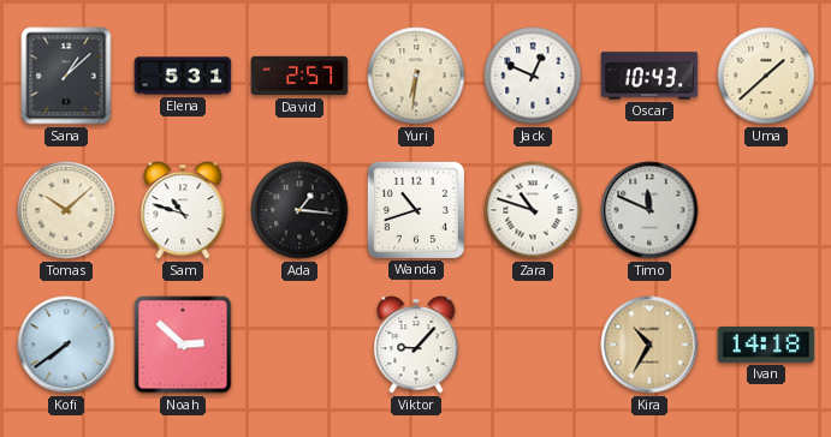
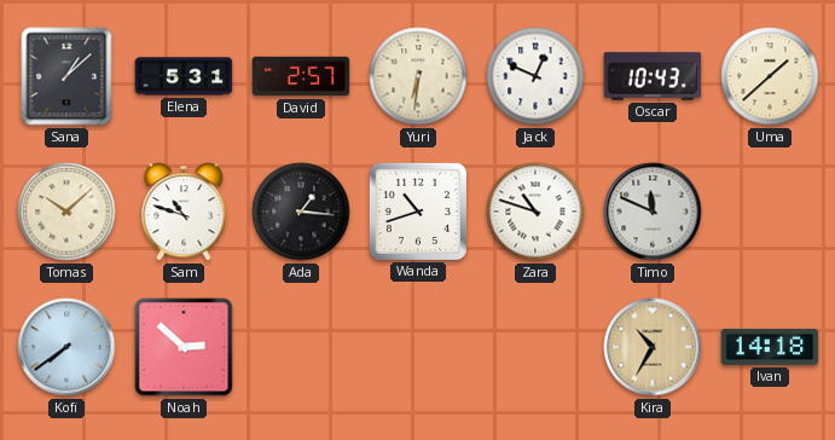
Viktor: 9:07 -> none
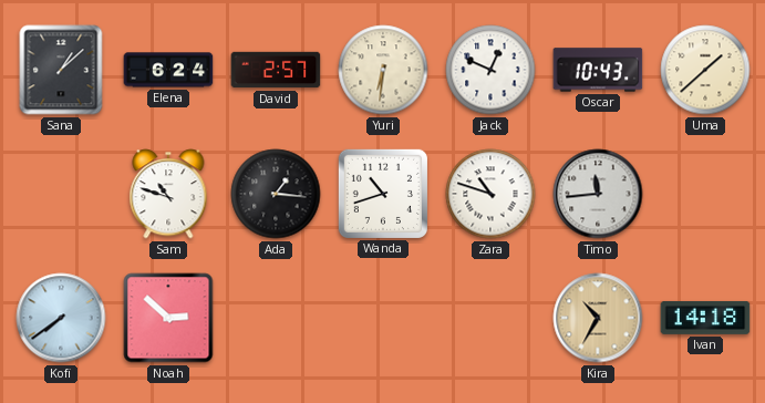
Elena: 5:31 -> 6:24
Tomas: 10:08 -> none
Timo: 11:49 -> 11:44
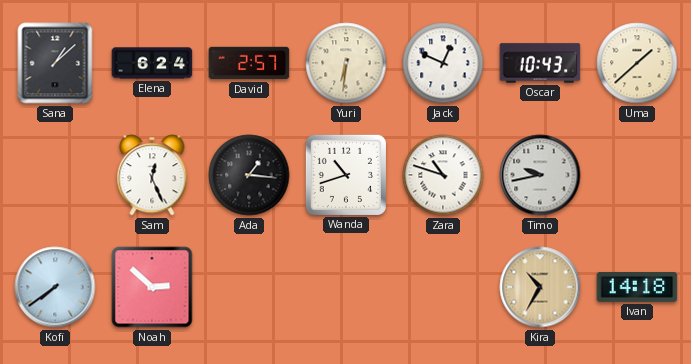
Sam: 10:48 -> 12:26
Timo: 11:44 -> 9:43
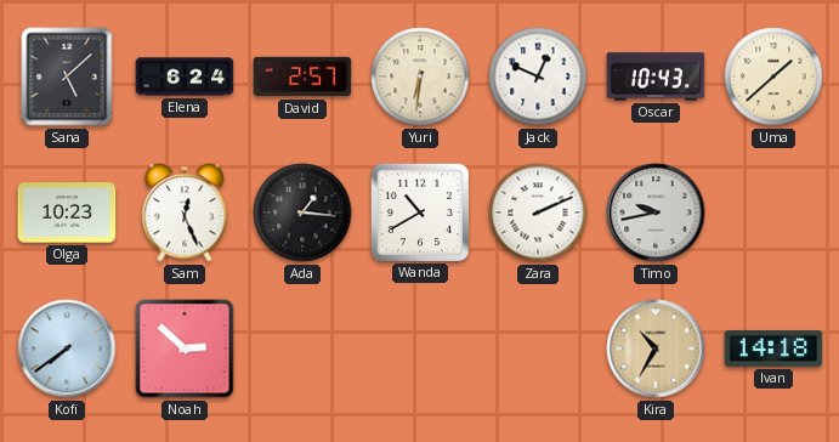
Sana: 1:08 -> 5:08
Olga: none -> 10:23
Wanda: 10:42 -> 10:40
Zara: 10:48 -> 2:11
